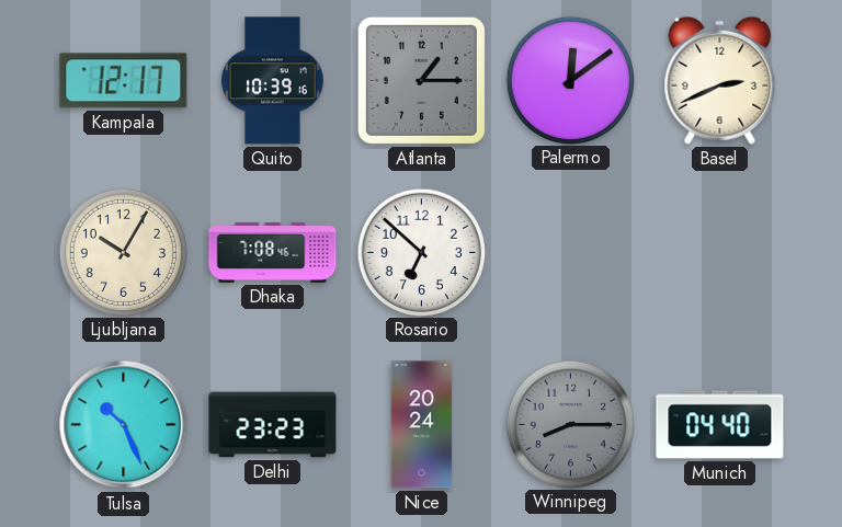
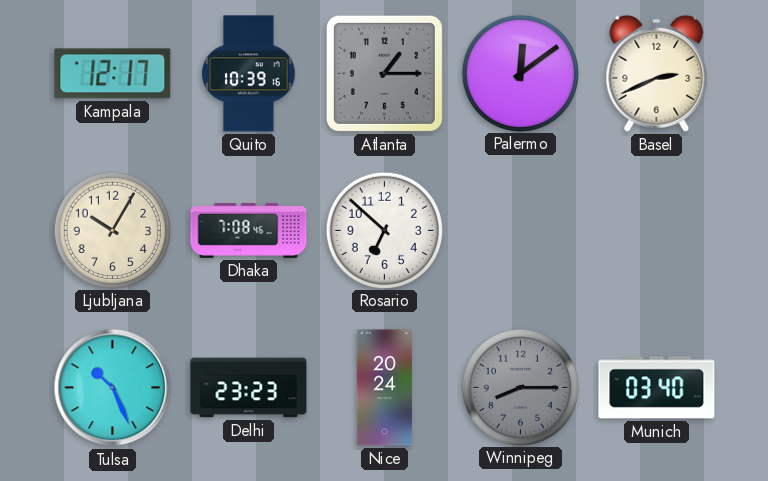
Munich: 04:40 -> 03:40
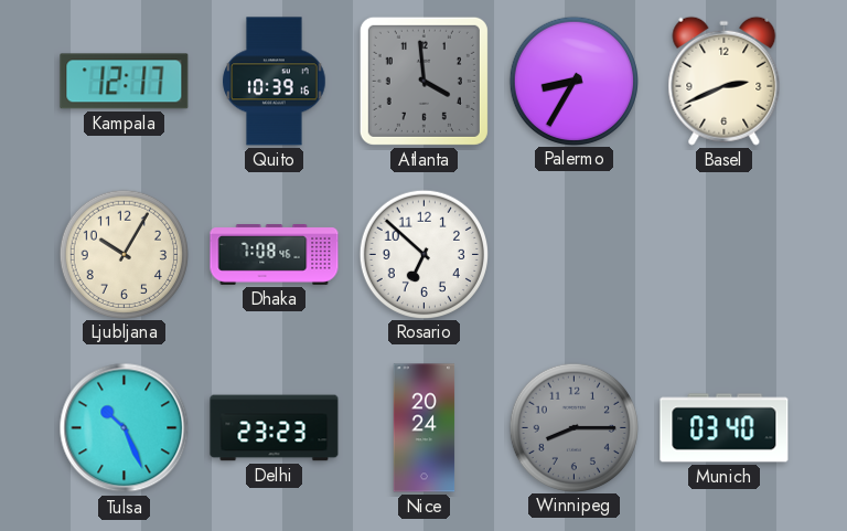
Atlanta: 1:15 -> 3:59
Palermo: 12:09 -> 8:35
